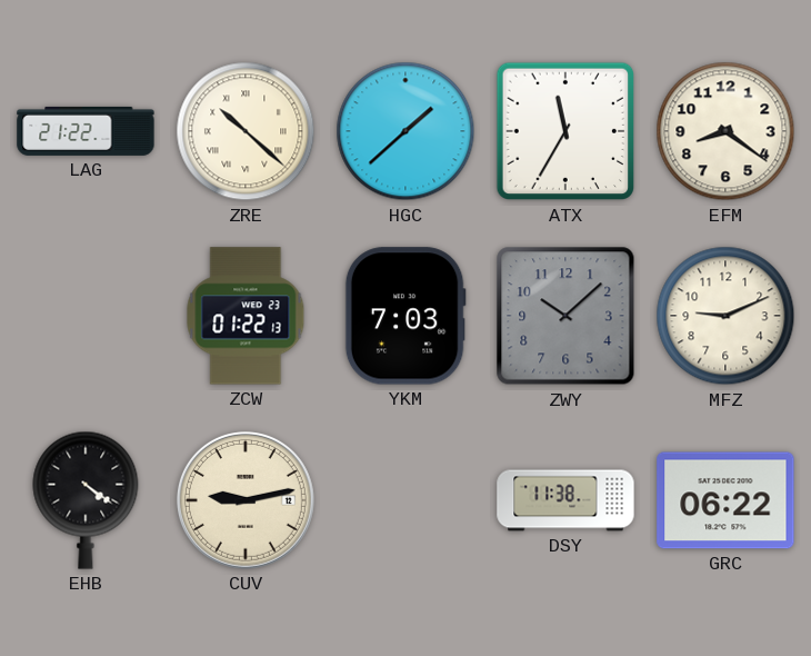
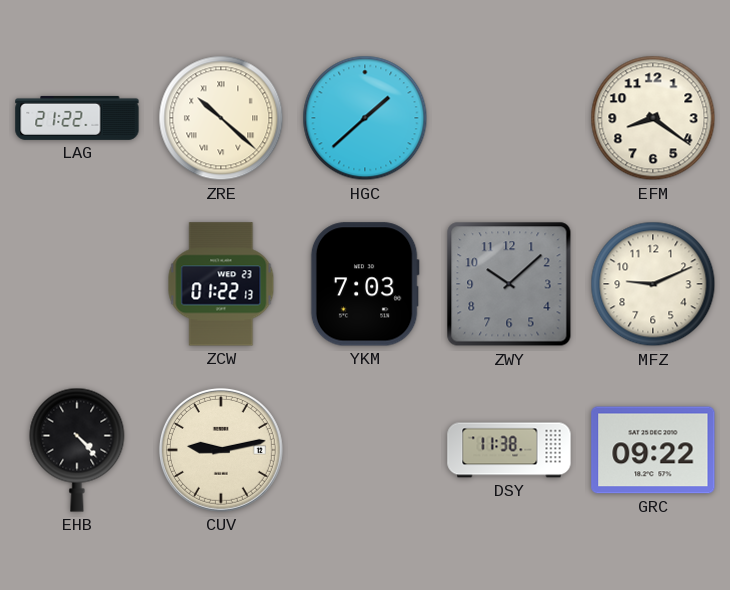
ATX: 11:35 -> none
EHB: 4:21 -> 4:23
GRC: 06:22 -> 09:22
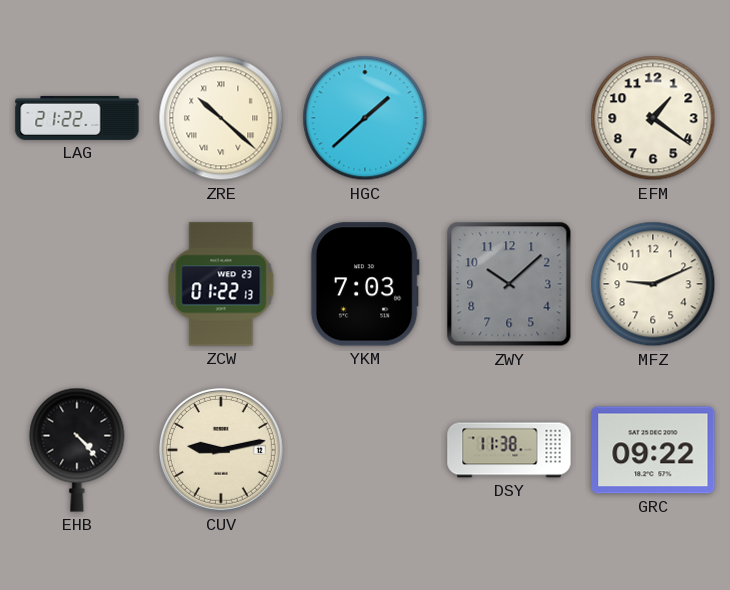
EFM: 8:21 -> 1:21
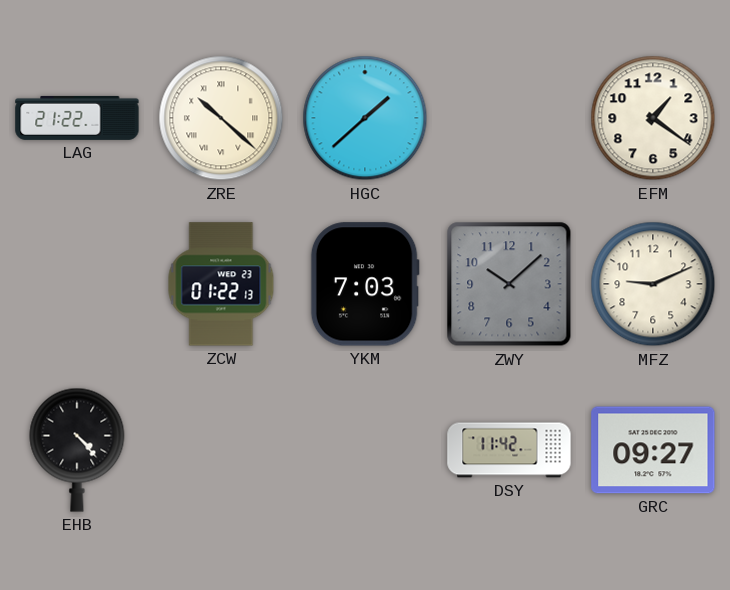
CUV: 9:13 -> none
DSY: 11:38 -> 11:42
GRC: 09:22 -> 09:27
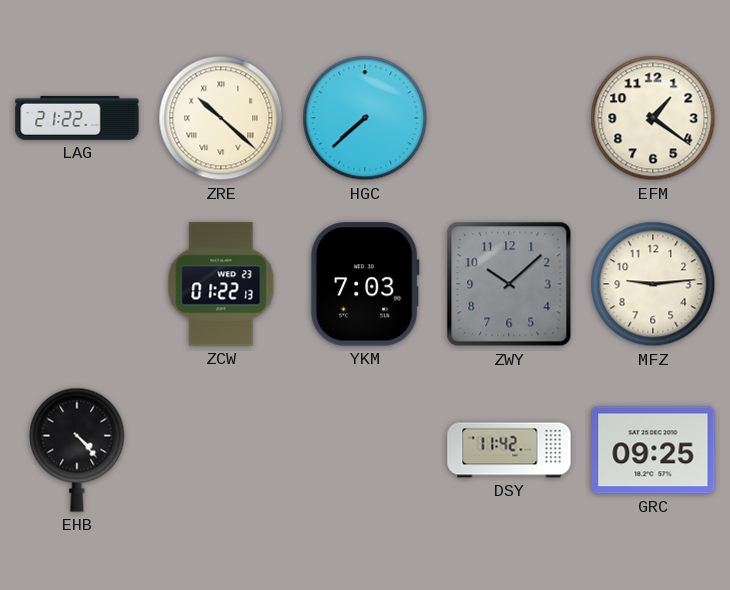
HGC: 1:38 -> 7:38
MFZ: 9:11 -> 9:14
GRC: 09:27 -> 09:25
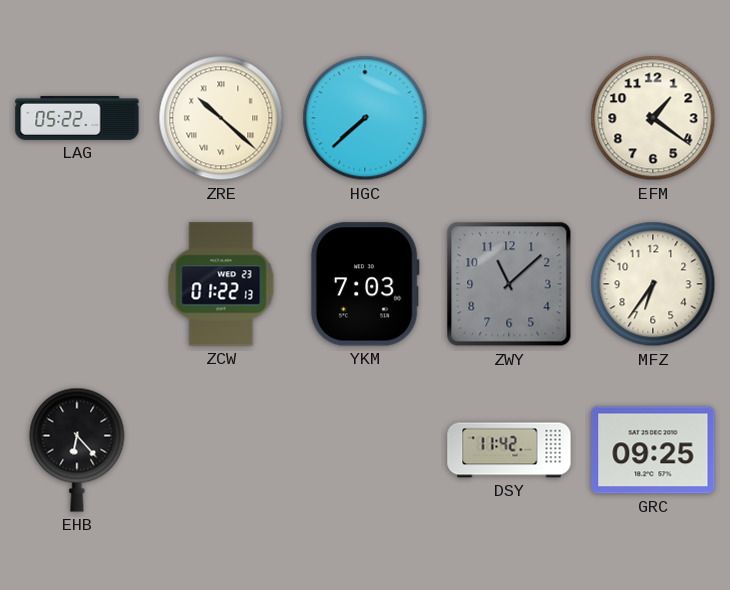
LAG: 21:22 -> 05:22
ZWY: 10:08 -> 11:08
MFZ: 9:14 -> 6:36
EHB: 4:23 -> 6:23
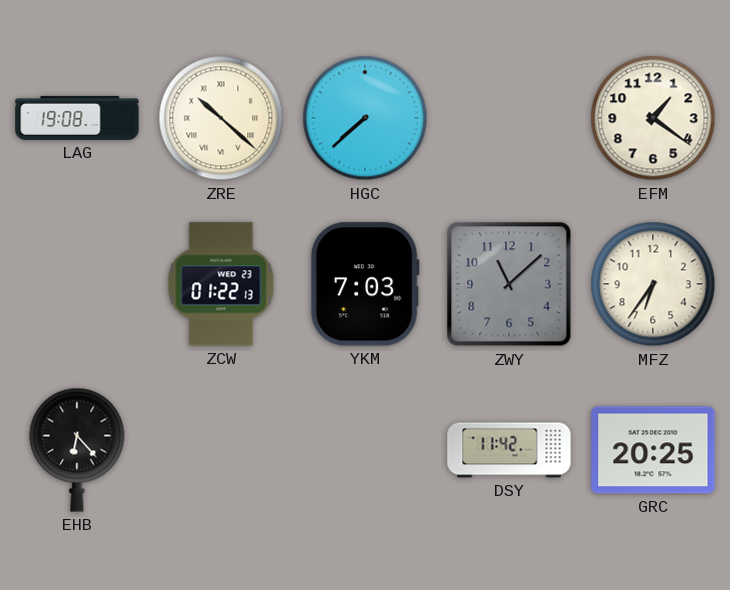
LAG: 05:22 -> 19:08
GRC: 09:25 -> 20:25
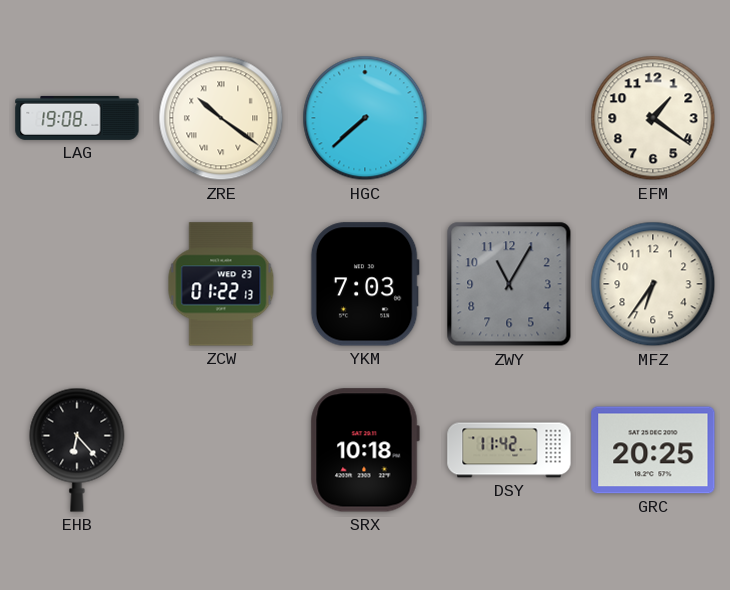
ZRE: 10:22 -> 10:21
ZWY: 11:08 -> 11:05
SRX: none -> 10:18
